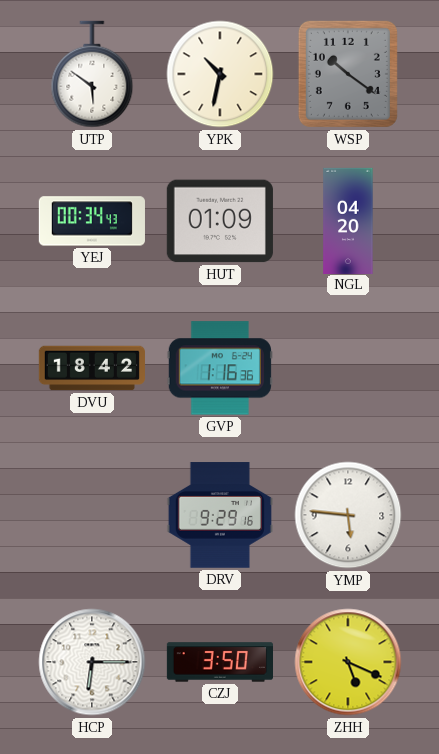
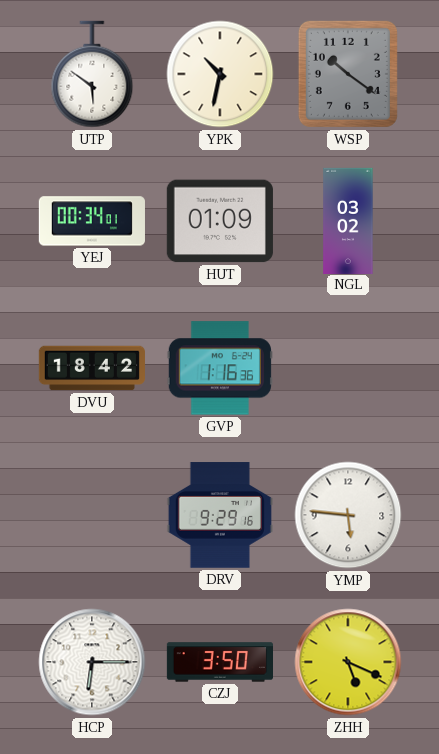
YEJ: 00:34:43 -> 00:34:01
NGL: 04:20 -> 03:02
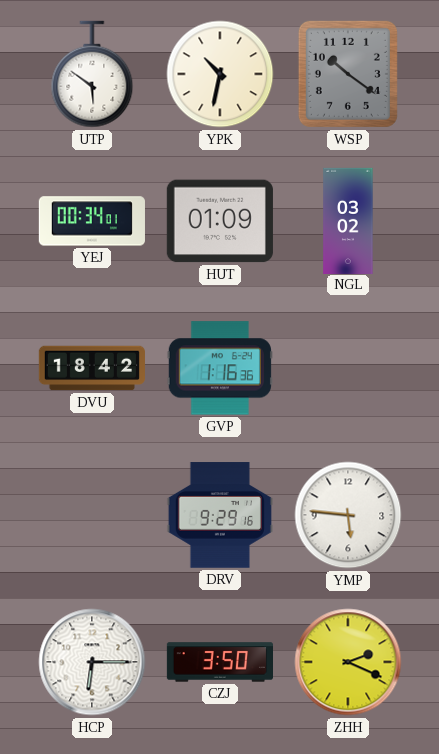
ZHH: 5:19 -> 2:19
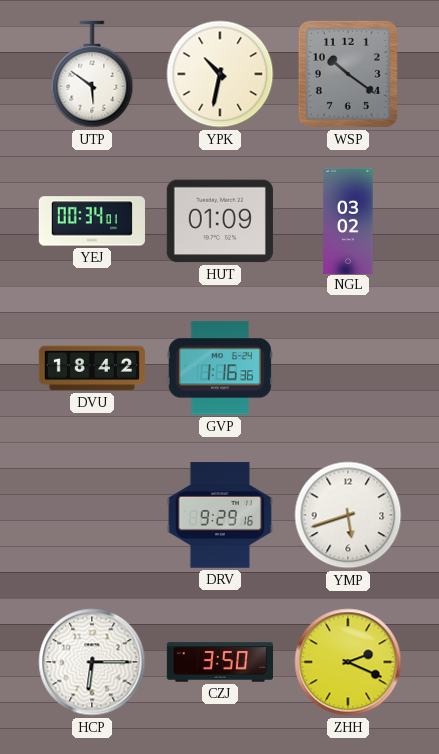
YMP: 5:46 -> 5:42
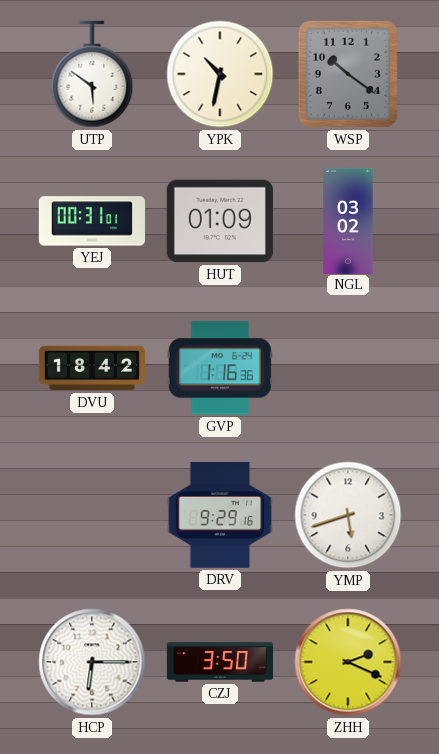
YEJ: 00:34 -> 00:31
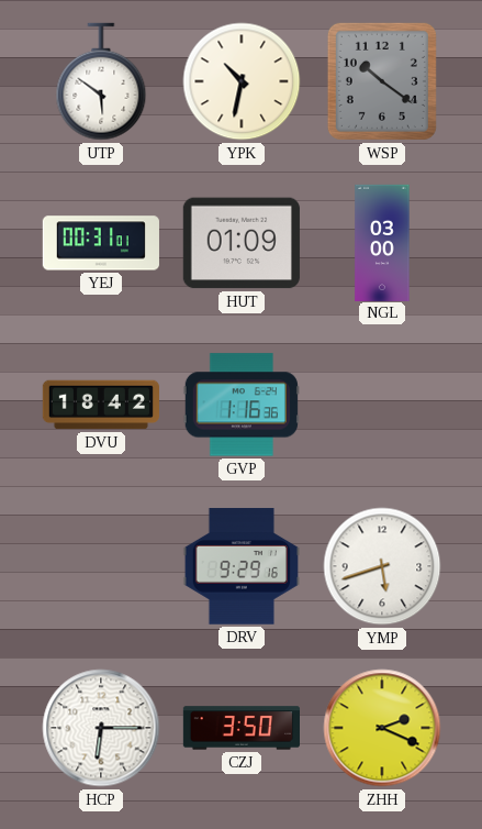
NGL: 03:02 -> 03:00
